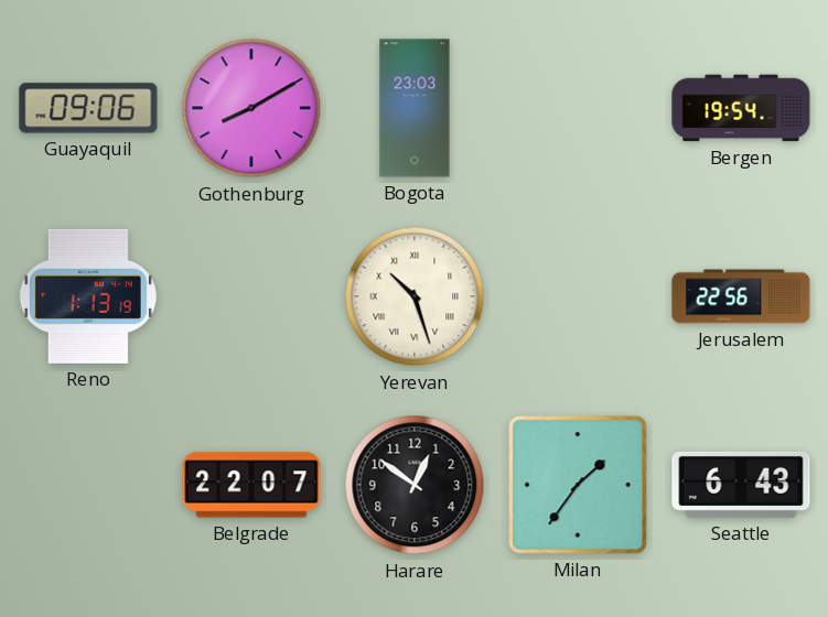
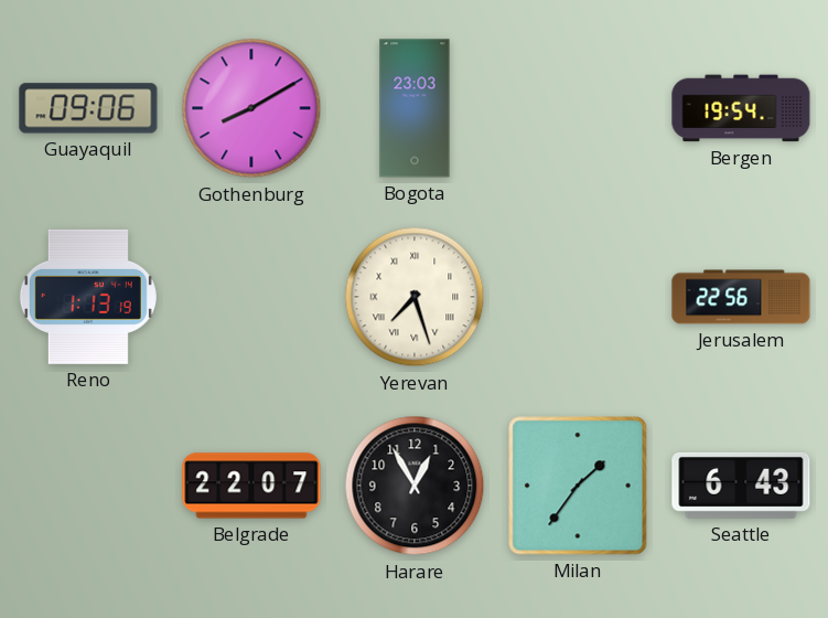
Yerevan: 10:27 -> 7:27
Harare: 12:51 -> 12:55
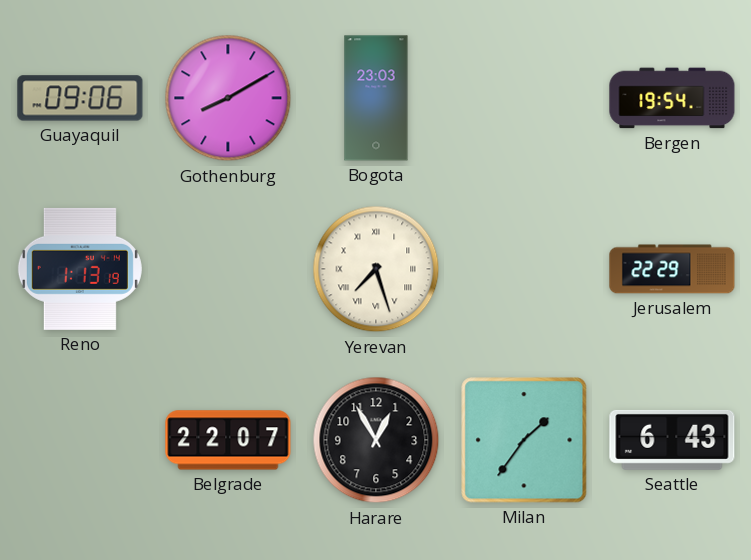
Jerusalem: 22:56 -> 22:29
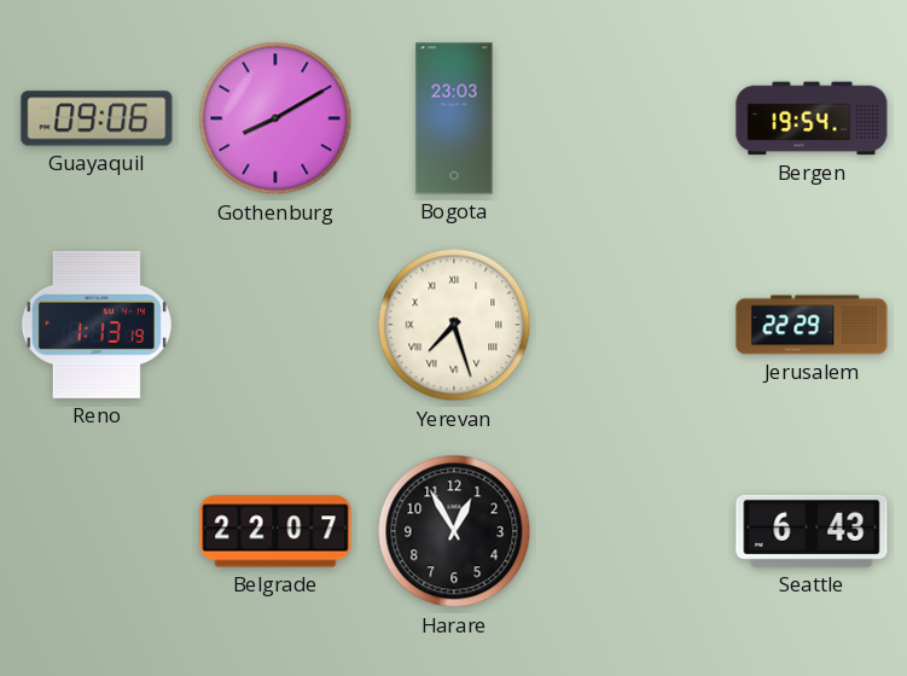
Milan: 1:36 -> none
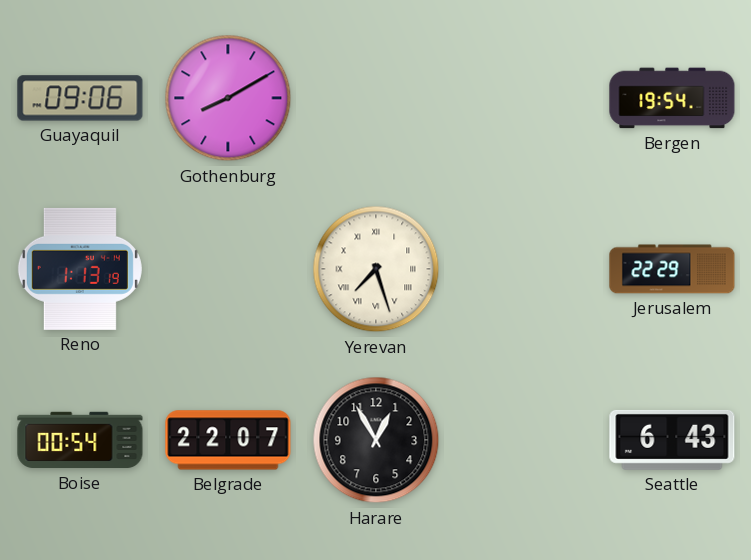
Bogota: 23:03 -> none
Boise: none -> 00:54
